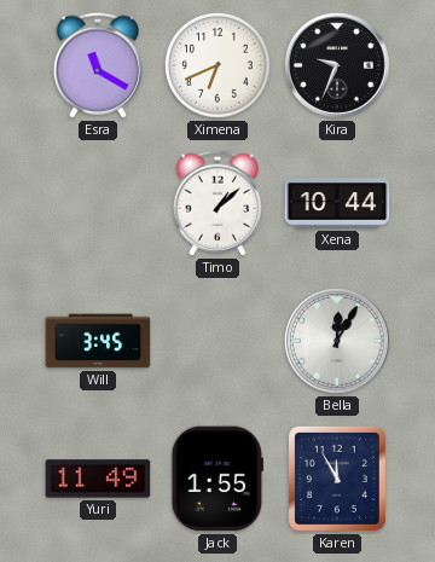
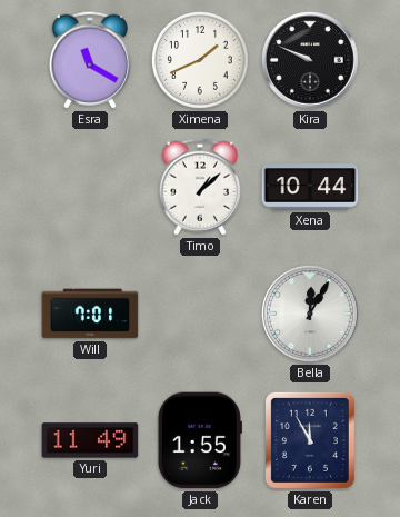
Ximena: 6:41 -> 1:41
Kira: 9:34 -> 9:49
Will: 3:45 -> 7:01
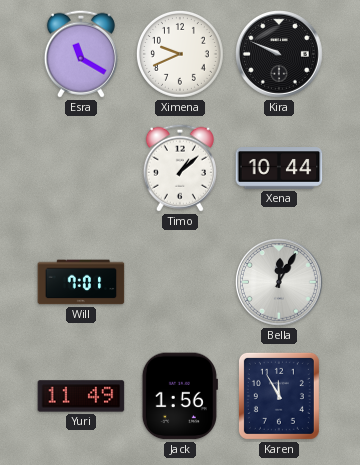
Ximena: 1:41 -> 9:41
Jack: 1:55 -> 1:56
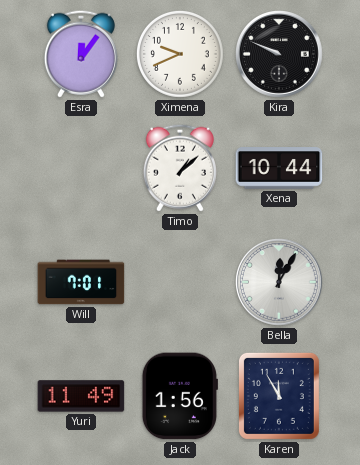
Esra: 11:20 -> 12:06
